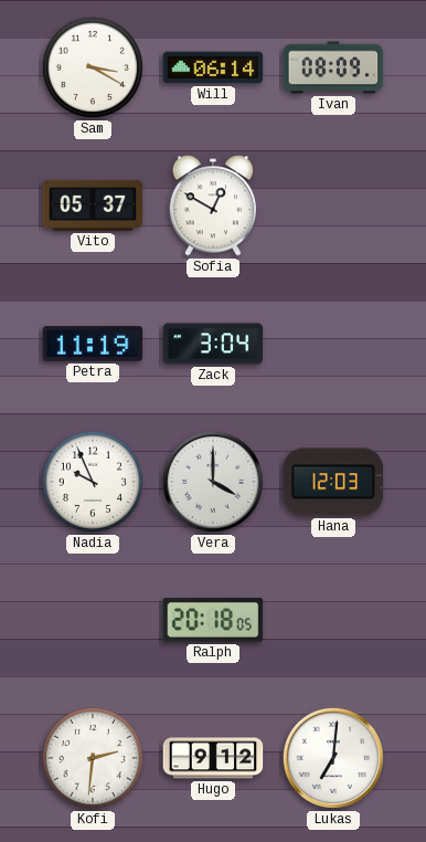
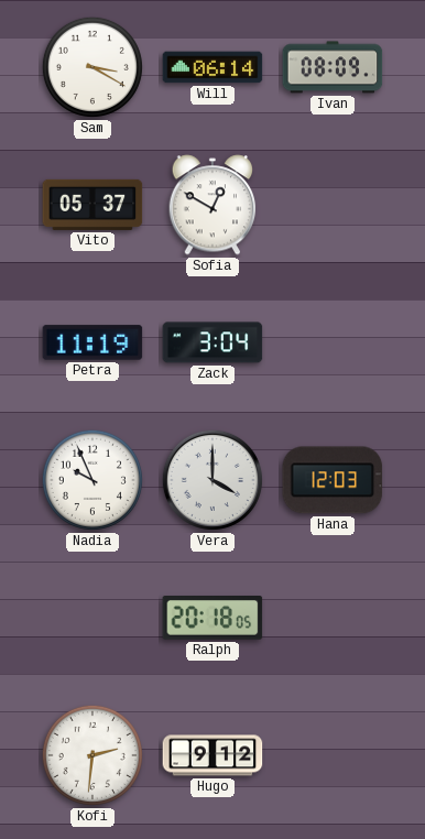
Lukas: 7:01 -> none
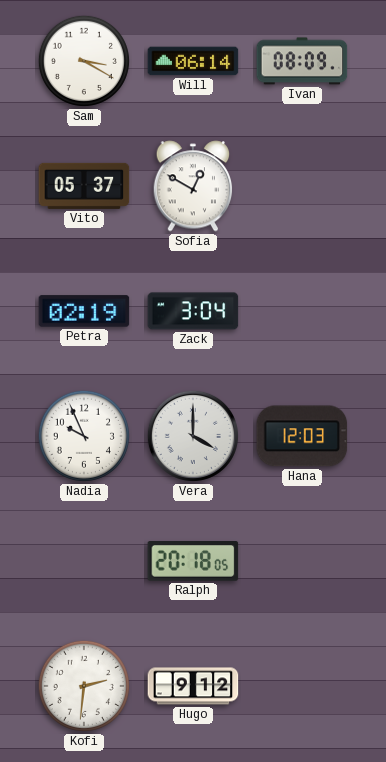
Petra: 11:19 -> 02:19
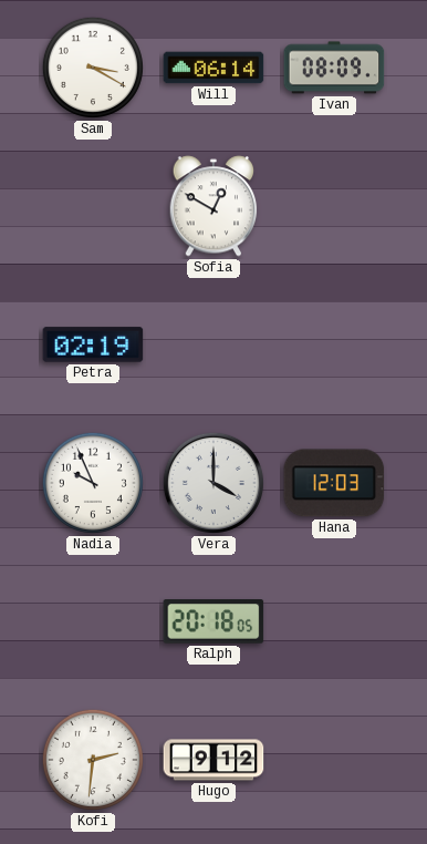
Vito: 05:37 -> none
Zack: 3:04 -> none
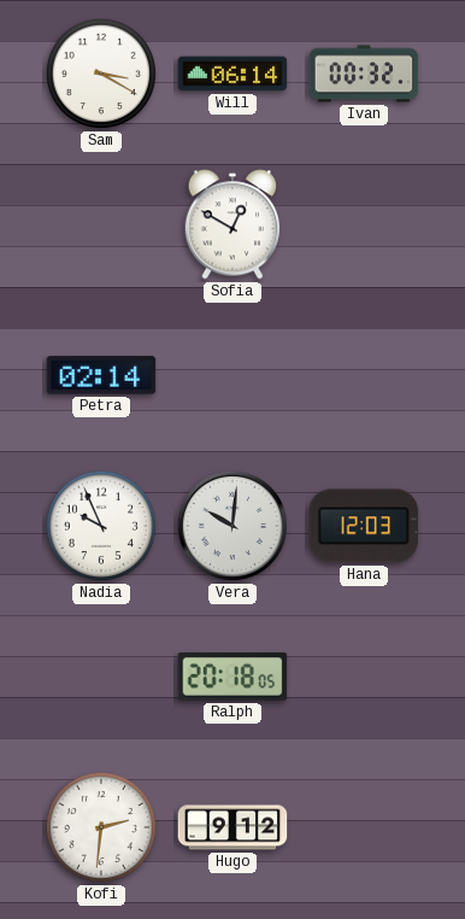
Ivan: 08:09 -> 00:32
Petra: 02:19 -> 02:14
Vera: 4:00 -> 10:01
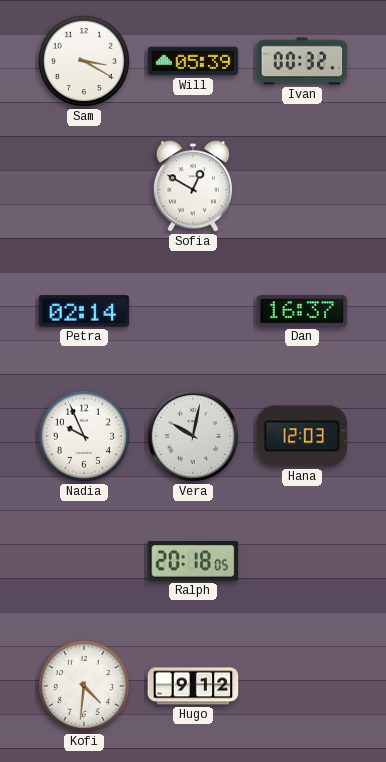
Will: 06:14 -> 05:39
Dan: none -> 16:37
Vera: 10:01 -> 10:02
Kofi: 2:31 -> 4:31
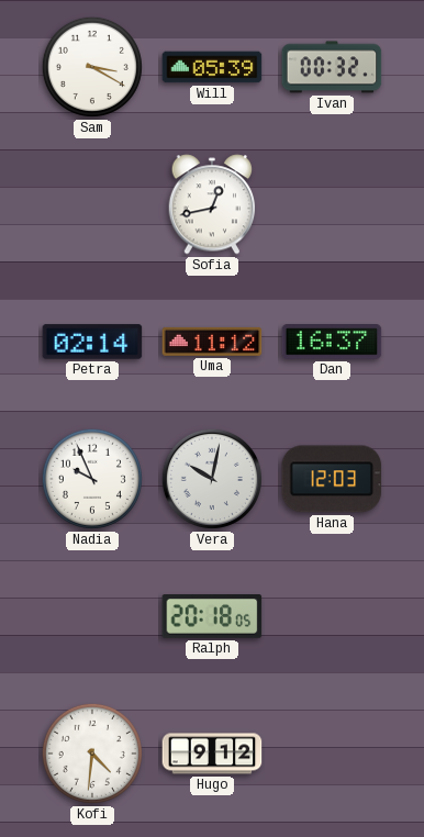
Sofia: 12:50 -> 12:43
Uma: none -> 11:12
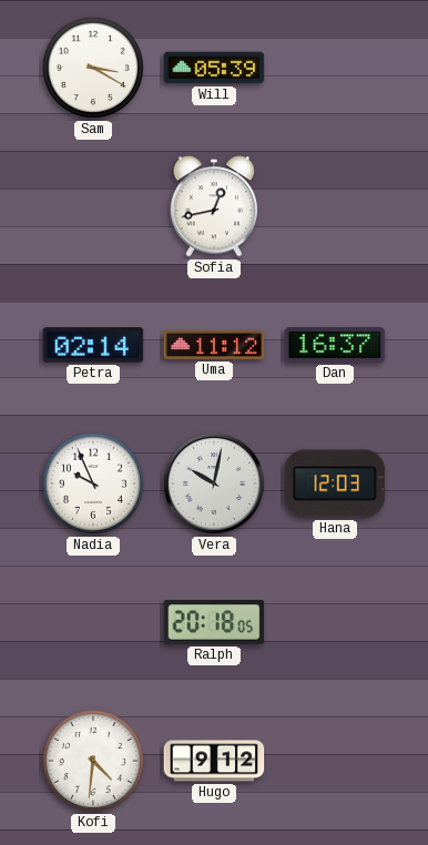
Ivan: 00:32 -> none
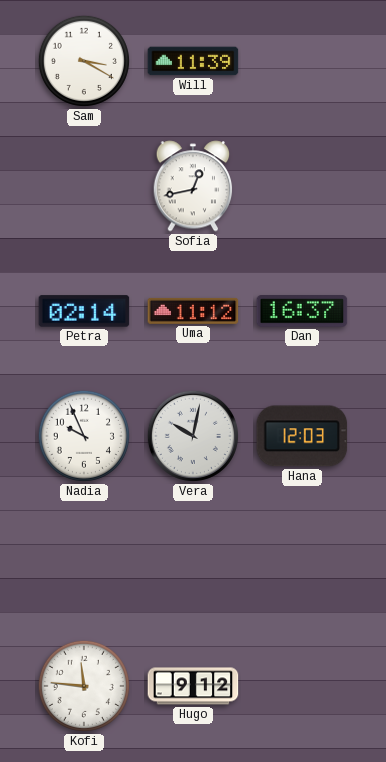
Will: 05:39 -> 11:39
Ralph: 20:18 -> none
Kofi: 4:31 -> 11:46
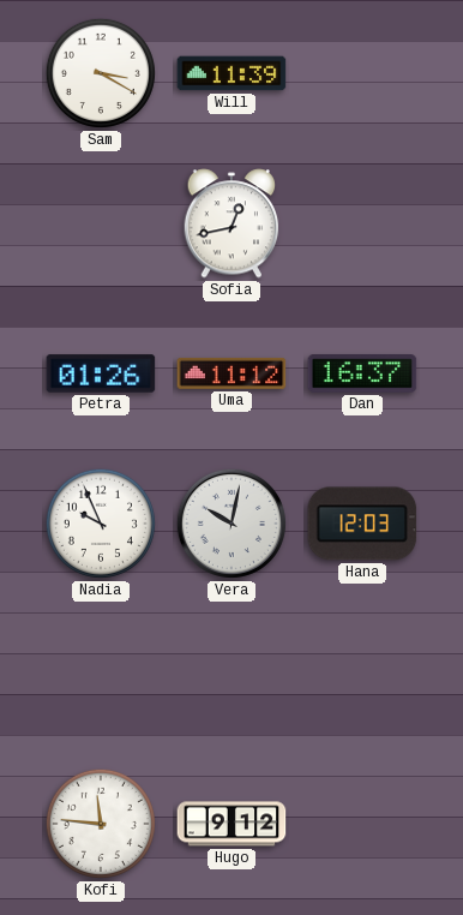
Petra: 02:14 -> 01:26
